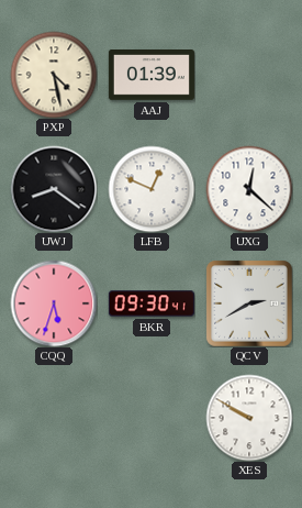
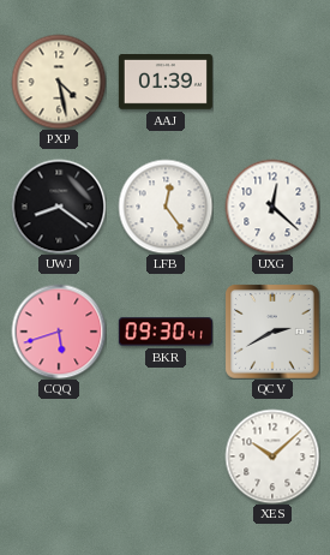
LFB: 12:49 -> 12:24
CQQ: 5:33 -> 5:42
XES: 9:50 -> 10:08
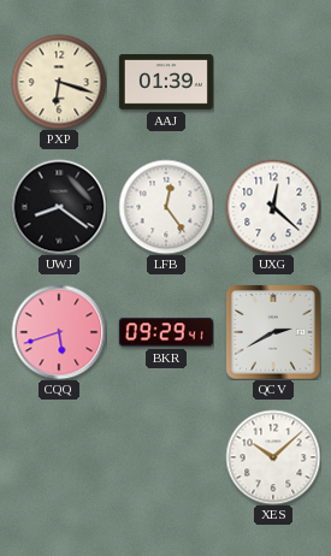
PXP: 4:28 -> 6:18
BKR: 09:30 -> 09:29
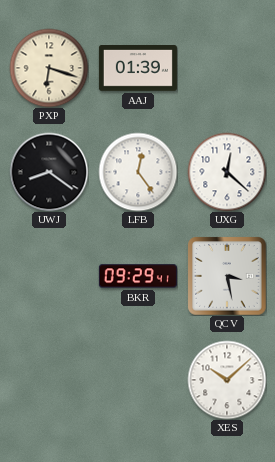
CQQ: 5:42 -> none
QCV: 2:40 -> 3:28
